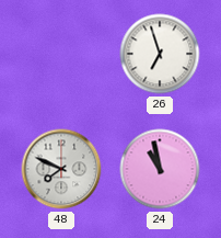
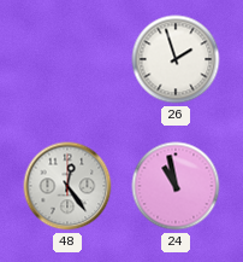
26: 6:57 -> 1:57
48: 7:49 -> 12:24
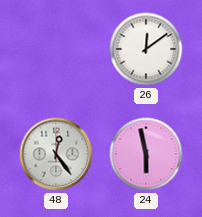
26: 1:57 -> 12:09
24: 10:58 -> 5:58
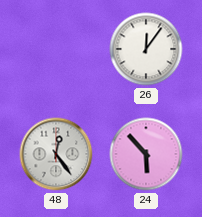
26: 12:09 -> 12:06
24: 5:58 -> 5:53
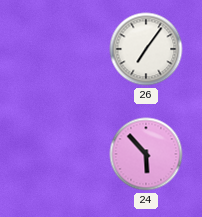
26: 12:06 -> 7:06
48: 12:24 -> none
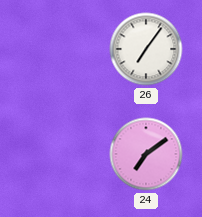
24: 5:53 -> 7:09
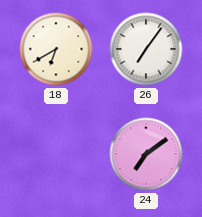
18: none -> 6:40
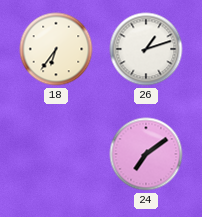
18: 6:40 -> 6:36
26: 7:06 -> 1:12
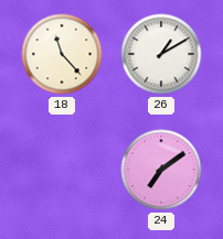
18: 6:36 -> 11:23
26: 1:12 -> 1:10
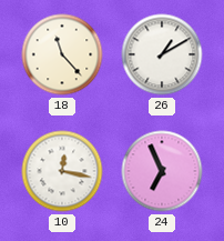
10: none -> 12:17
24: 7:09 -> 6:56
